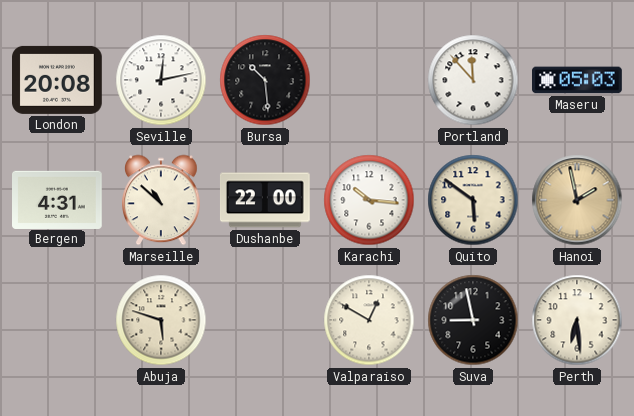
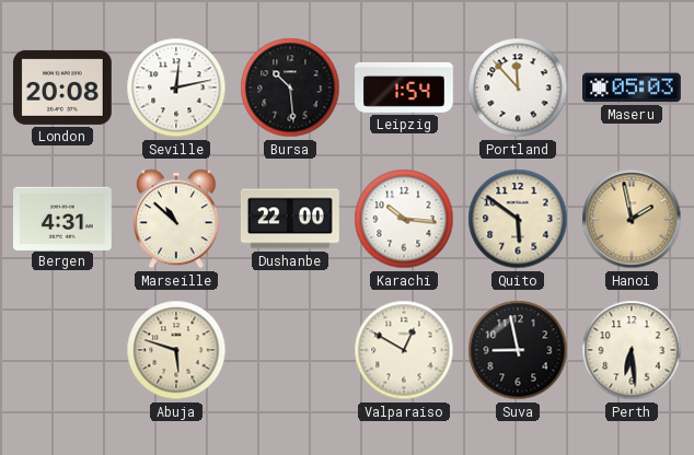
Leipzig: none -> 1:54
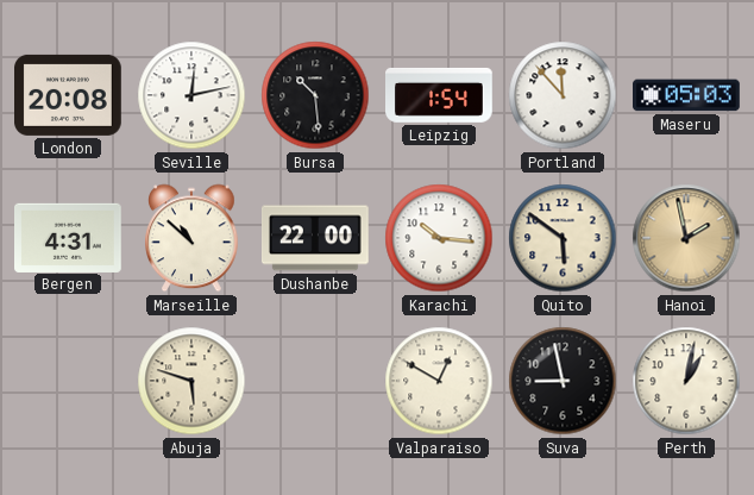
Perth: 6:29 -> 1:02
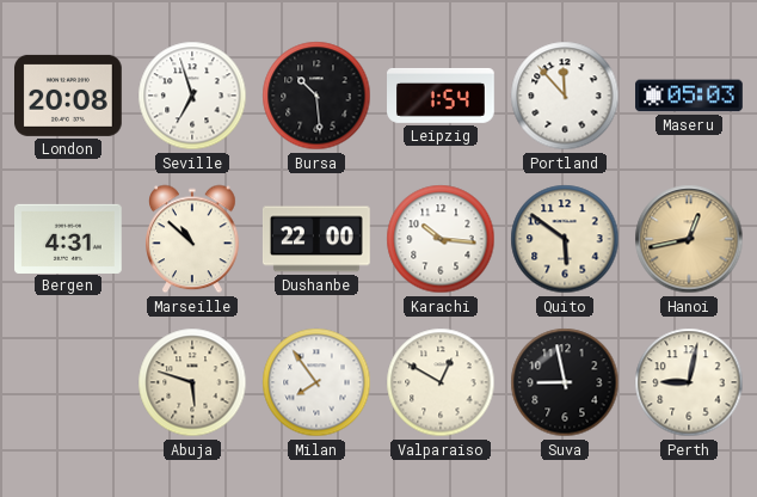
Seville: 12:13 -> 6:57
Hanoi: 1:58 -> 12:43
Milan: none -> 7:54
Perth: 1:02 -> 9:02
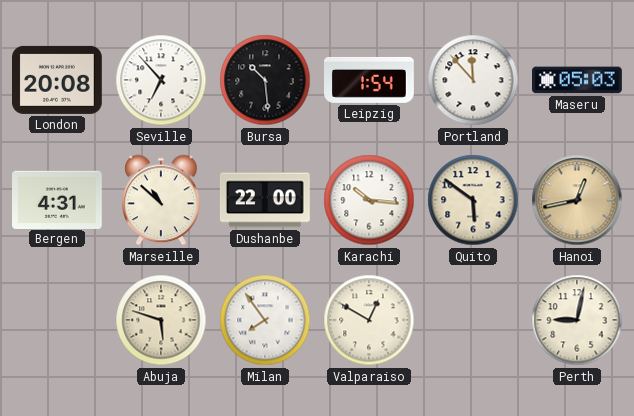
Seville: 6:57 -> 6:53
Suva: 8:58 -> none
